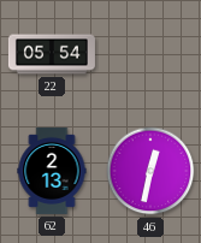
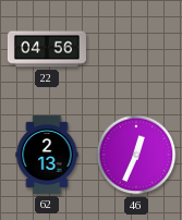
22: 05:54 -> 04:56
46: 12:32 -> 12:34
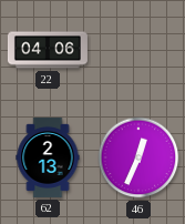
22: 04:56 -> 04:06
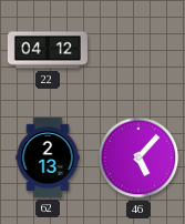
22: 04:06 -> 04:12
46: 12:34 -> 5:07
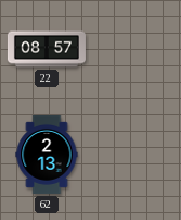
22: 04:12 -> 08:57
46: 5:07 -> none
